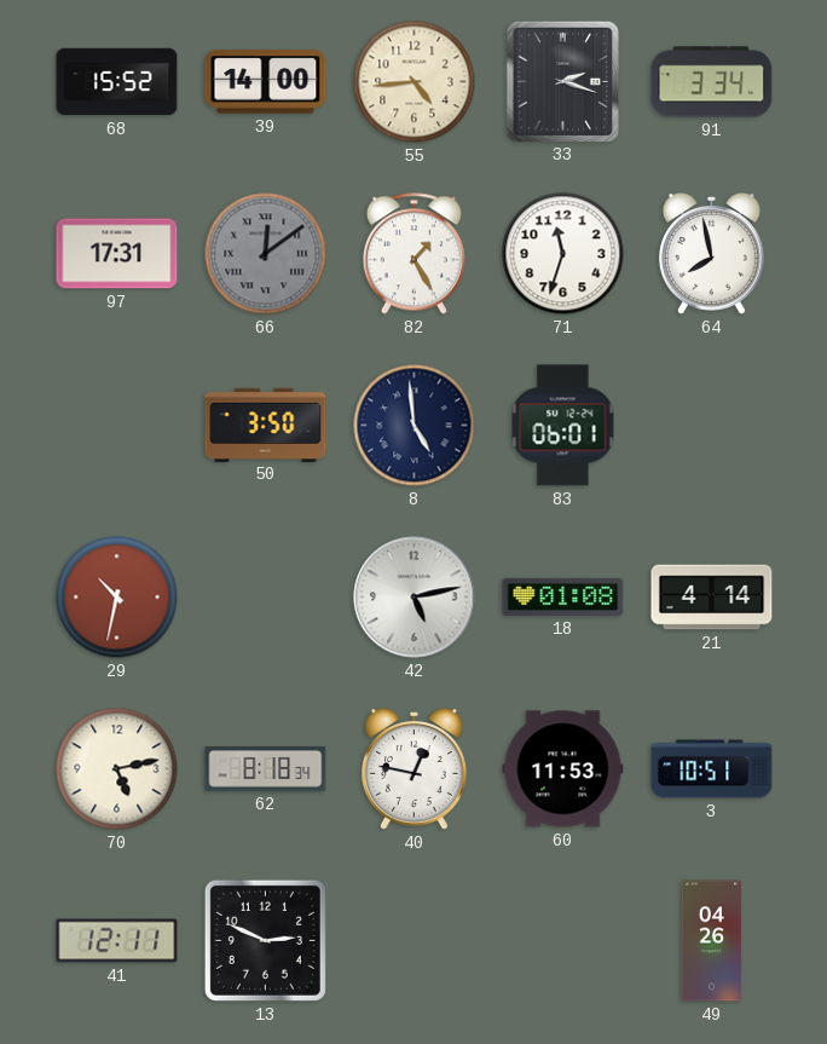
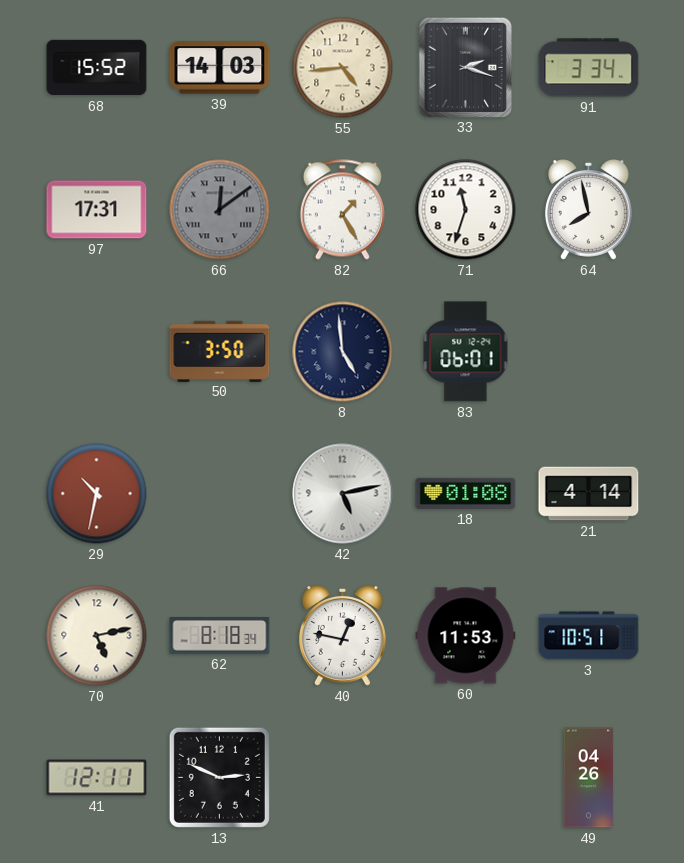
39: 14:00 -> 14:03
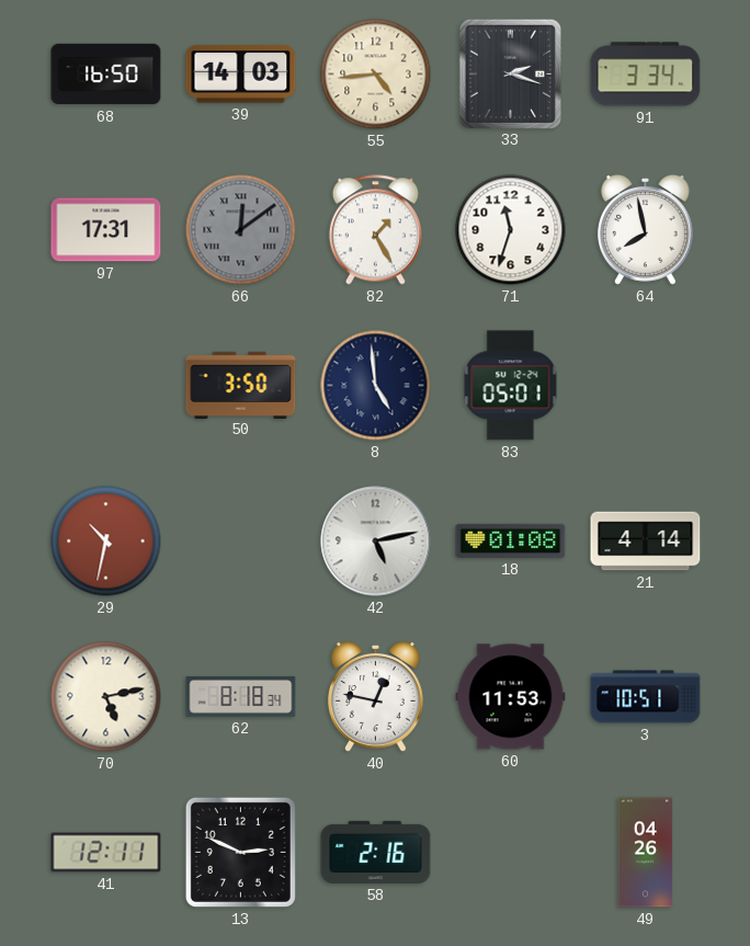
68: 15:52 -> 16:50
83: 06:01 -> 05:01
58: none -> 2:16
